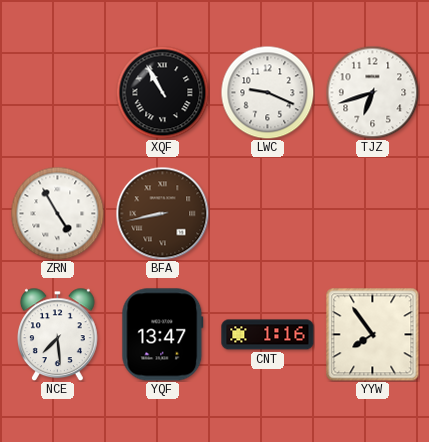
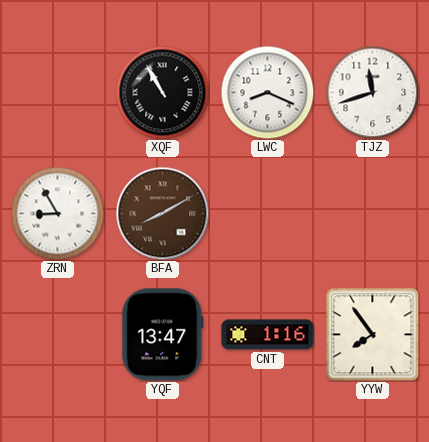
LWC: 9:19 -> 8:19
TJZ: 6:42 -> 11:42
ZRN: 4:55 -> 8:55
BFA: 8:43 -> 8:10
NCE: 7:29 -> none
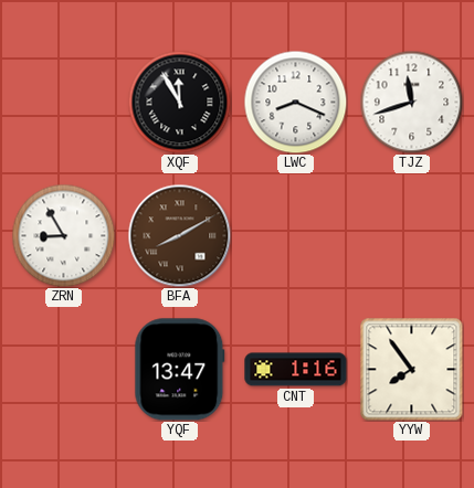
XQF: 10:55 -> 11:55
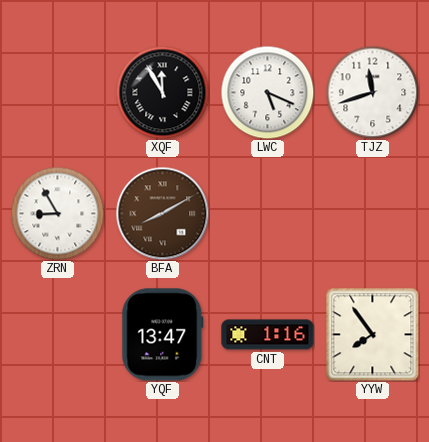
LWC: 8:19 -> 5:19
